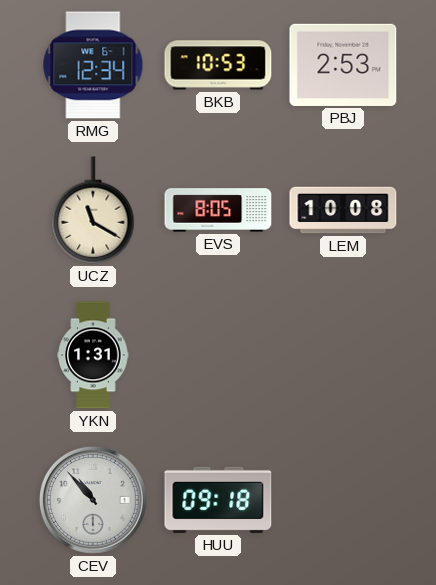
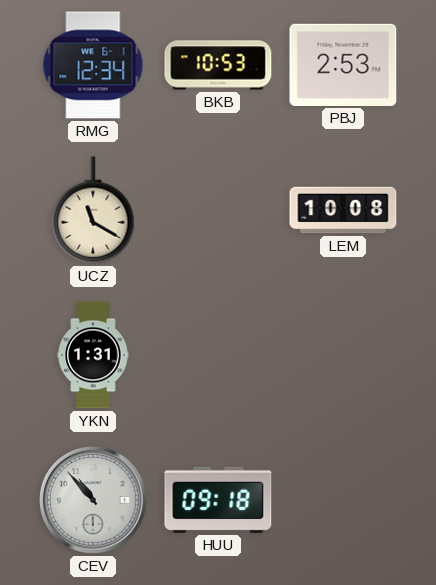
EVS: 8:05 -> none
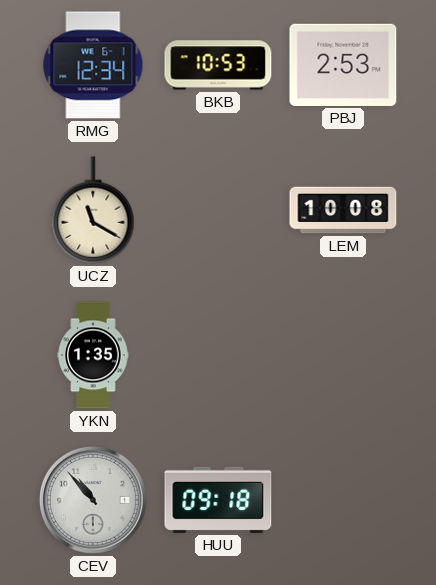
YKN: 1:31 -> 1:35
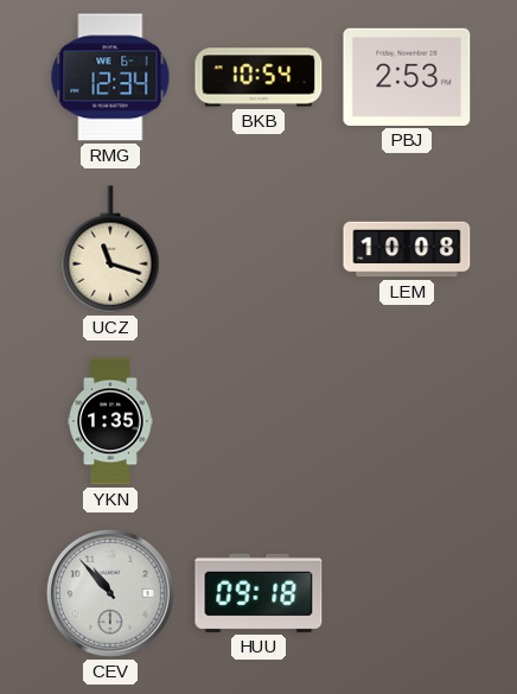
BKB: 10:53 -> 10:54
UCZ: 11:20 -> 11:18
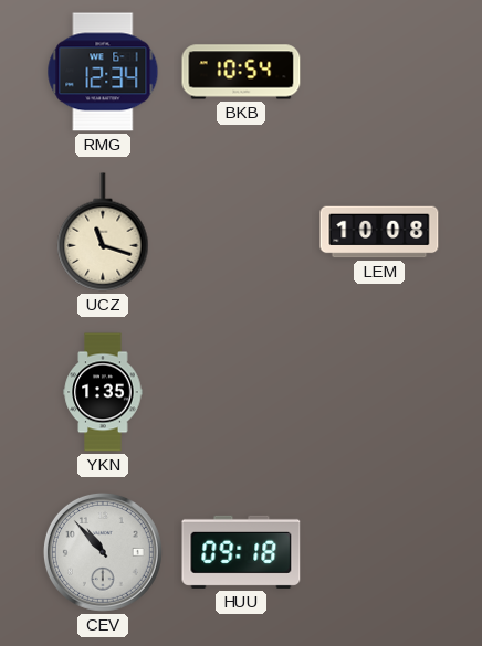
PBJ: 2:53 -> none
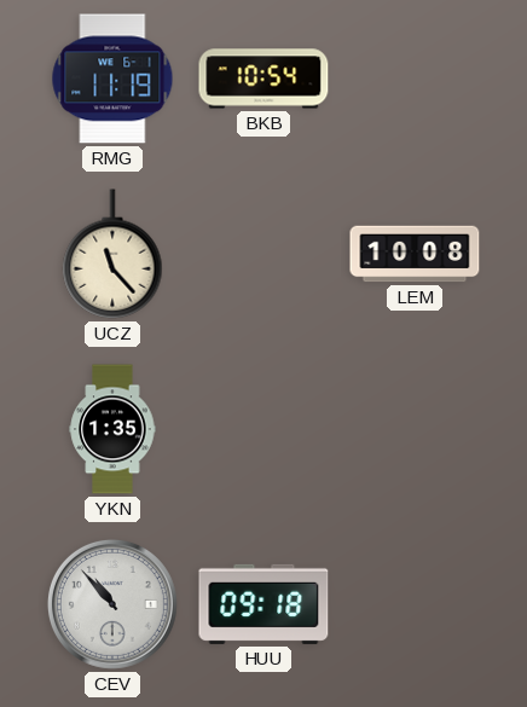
RMG: 12:34 -> 11:19
UCZ: 11:18 -> 11:23
